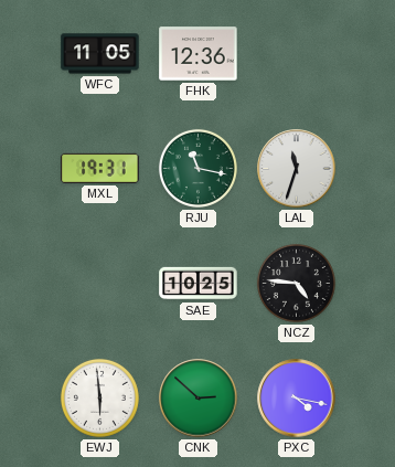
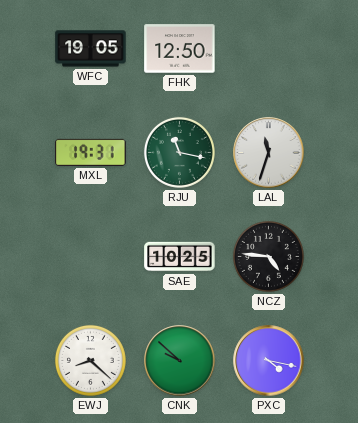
WFC: 11:05 -> 19:05
FHK: 12:36 -> 12:50
EWJ: 5:59 -> 8:22
CNK: 2:52 -> 9:52
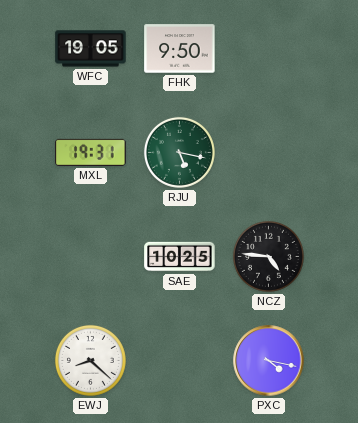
FHK: 12:50 -> 9:50
RJU: 11:17 -> 5:17
LAL: 11:33 -> none
CNK: 9:52 -> none
